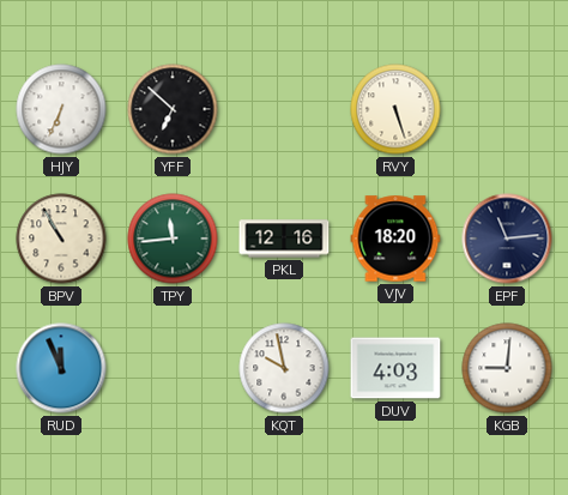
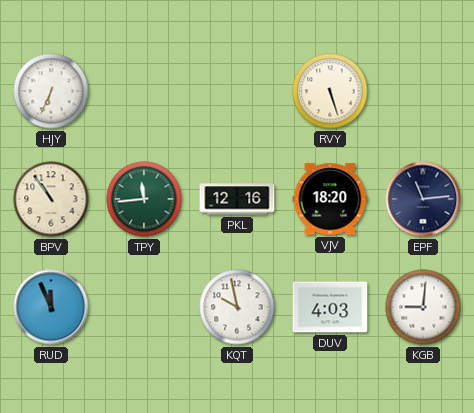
YFF: 6:52 -> none
BPV: 10:55 -> 10:54
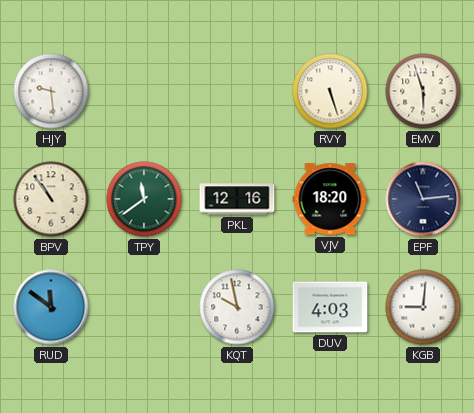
HJY: 6:34 -> 9:29
EMV: none -> 5:57
TPY: 11:44 -> 11:39
RUD: 11:56 -> 11:51
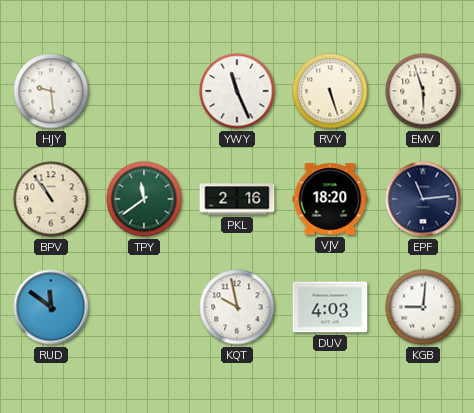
YWY: none -> 11:26
PKL: 12:16 -> 2:16
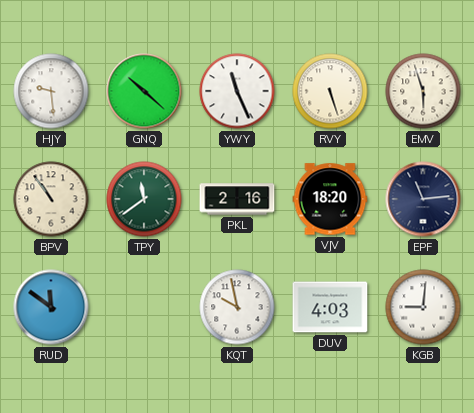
GNQ: none -> 10:22
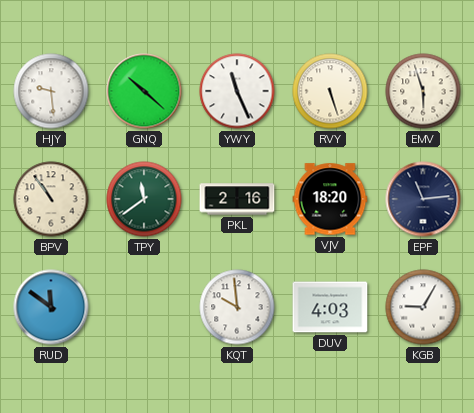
KQT: 9:58 -> 9:59
KGB: 9:01 -> 9:05
